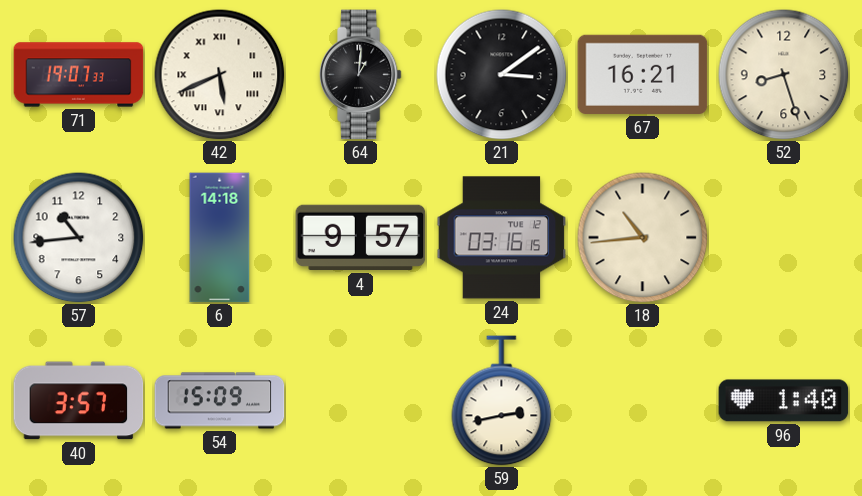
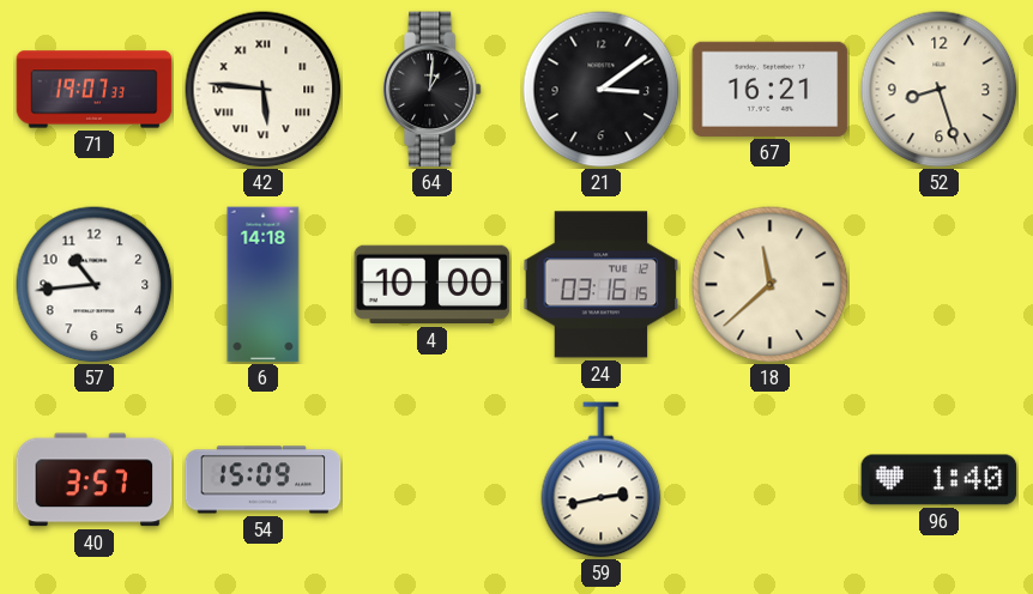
42: 5:41 -> 5:46
4: 9:57 -> 10:00
18: 10:44 -> 11:38
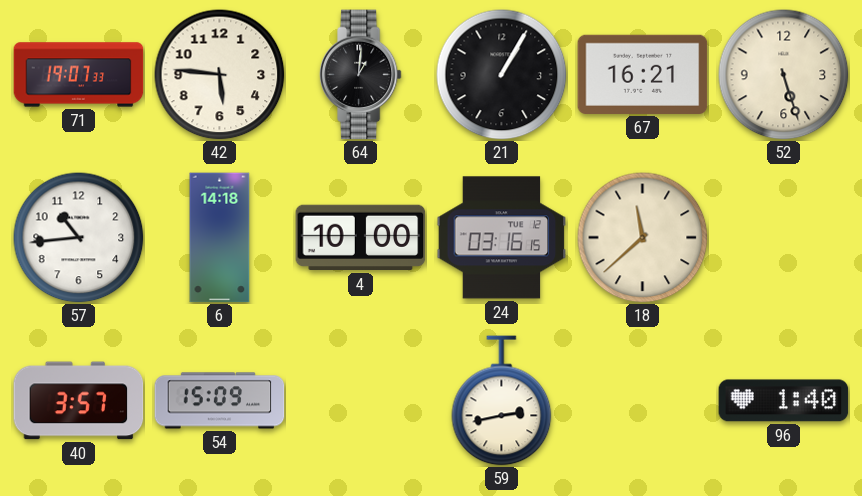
42 numerals: Roman -> Arabic
21: 3:09 -> 1:05
52: 8:27 -> 5:27
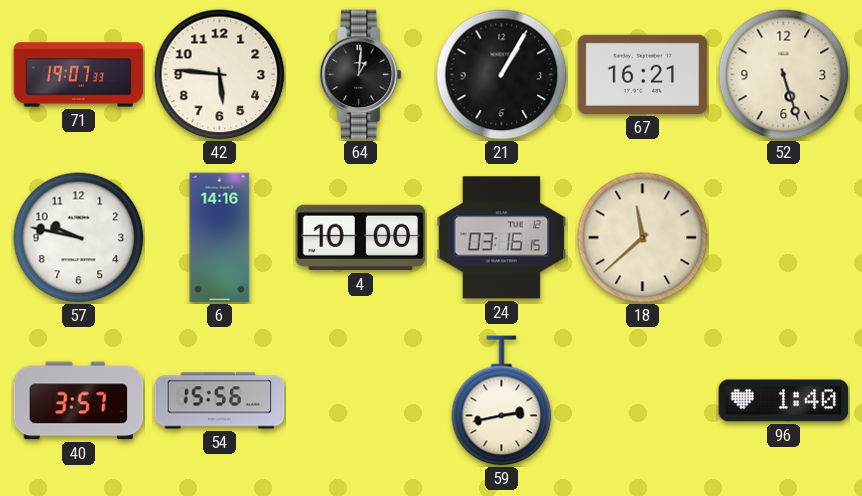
57: 10:44 -> 9:47
6: 14:18 -> 14:16
54: 15:09 -> 15:56
